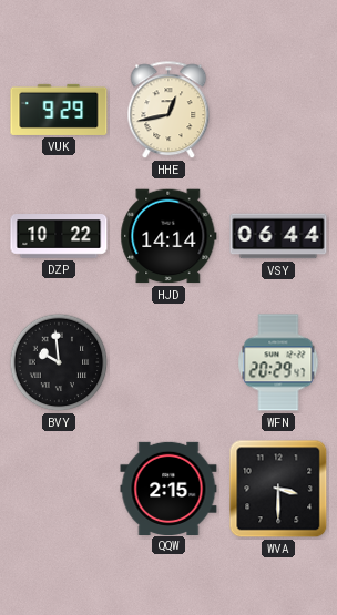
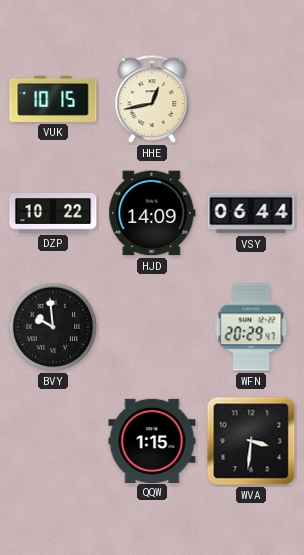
VUK: 9:29 -> 10:15
HJD: 14:14 -> 14:09
QQW: 2:15 -> 1:15
WVA: 3:30 -> 3:31
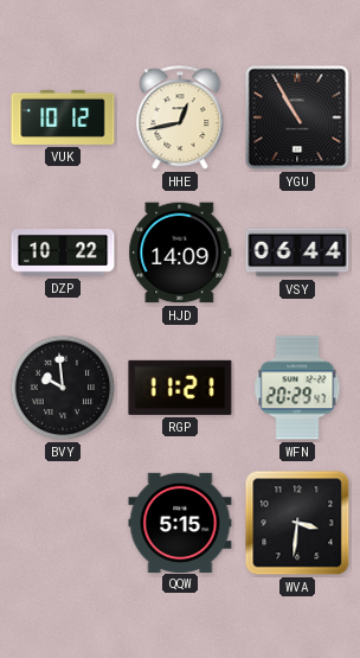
VUK: 10:15 -> 10:12
YGU: none -> 10:55
RGP: none -> 11:21
QQW: 1:15 -> 5:15
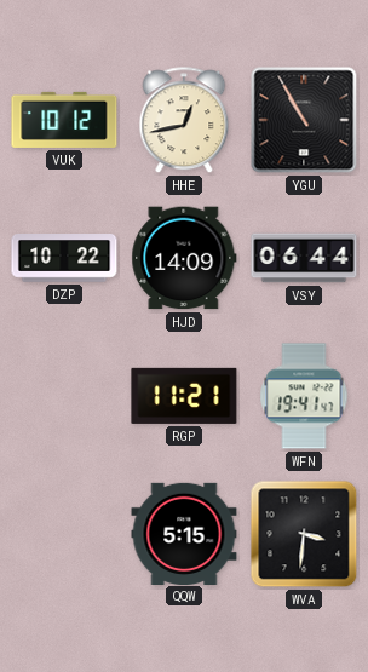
BVY: 9:59 -> none
WFN: 20:29 -> 19:41
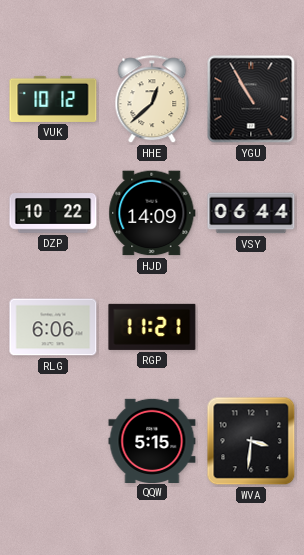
HHE: 12:43 -> 12:38
RLG: none -> 6:06
WFN: 19:41 -> none
